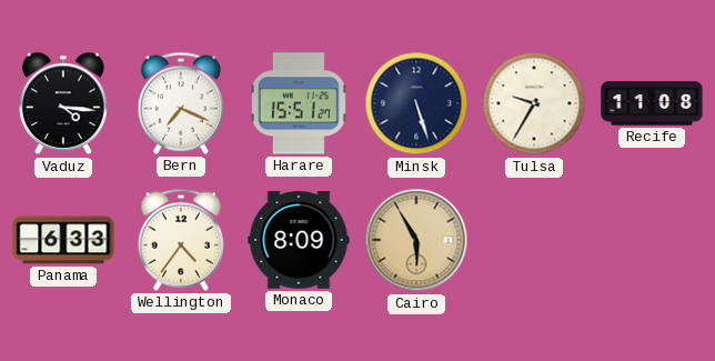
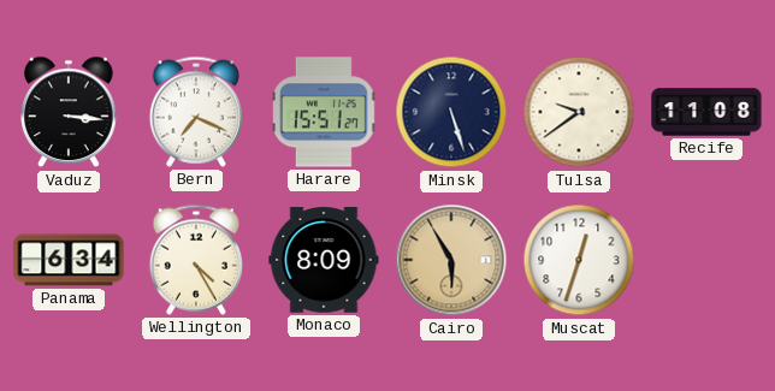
Vaduz: 4:16 -> 3:16
Tulsa: 9:35 -> 9:39
Panama: 6:33 -> 6:34
Wellington: 4:36 -> 4:25
Muscat: none -> 12:33
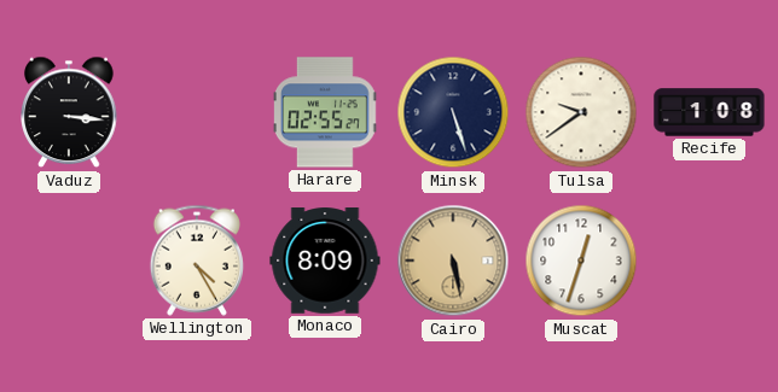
Bern: 7:19 -> none
Harare: 15:51 -> 02:55
Recife: 11:08 -> 1:08
Panama: 6:34 -> none
Cairo: 5:55 -> 5:28
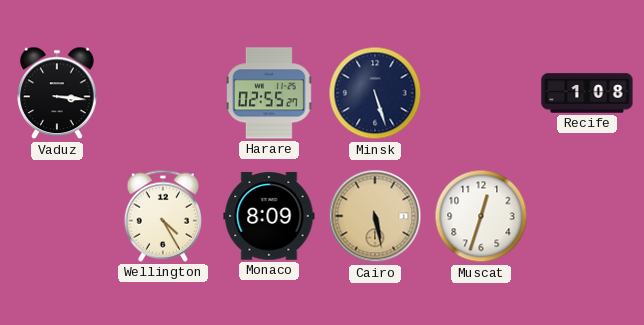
Tulsa: 9:39 -> none
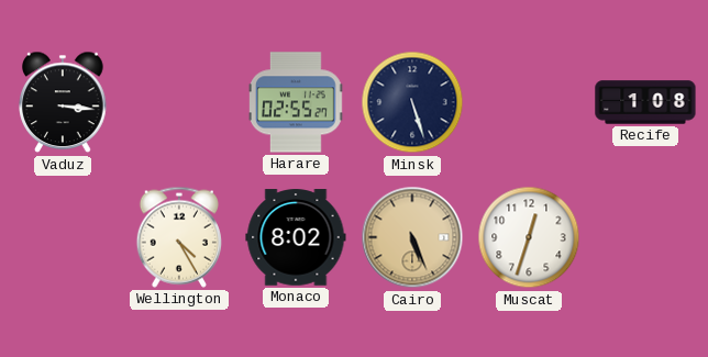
Monaco: 8:09 -> 8:02
Cairo: 5:28 -> 5:26
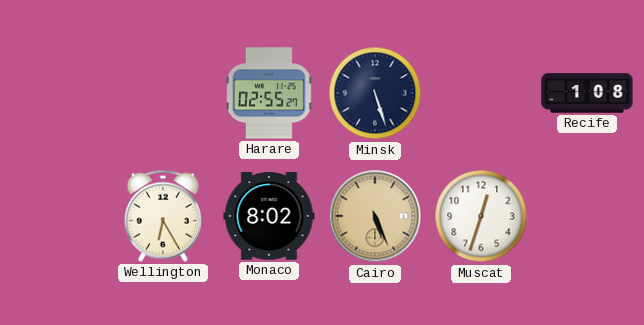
Vaduz: 3:16 -> none
Wellington: 4:25 -> 6:25
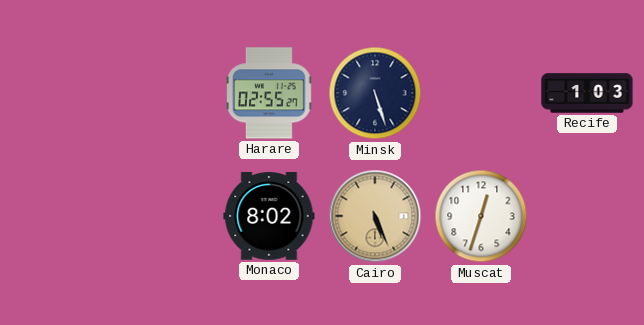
Recife: 1:08 -> 1:03
Wellington: 6:25 -> none
